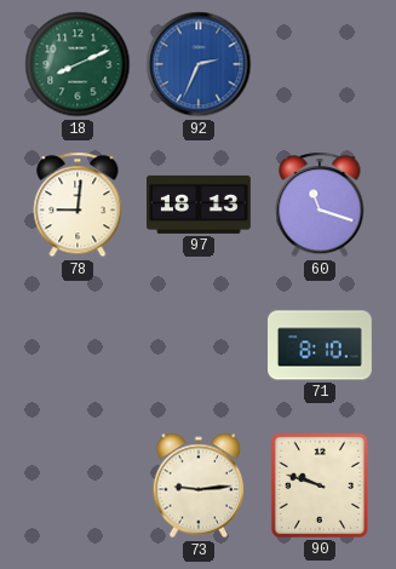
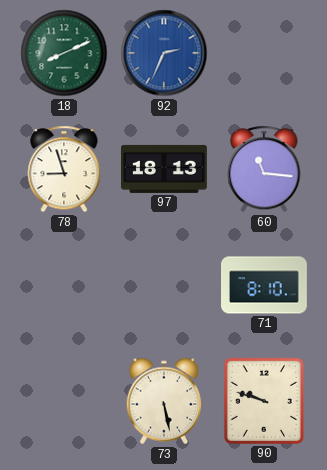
78: 9:01 -> 8:57
60: 11:18 -> 11:16
73: 9:14 -> 5:28
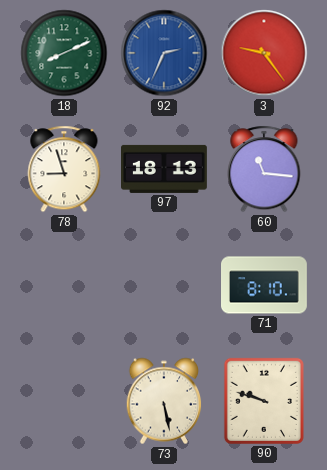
3: none -> 9:24
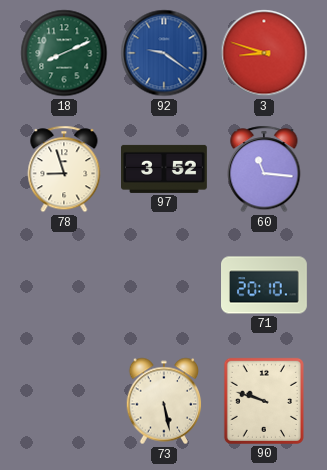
92: 2:34 -> 9:21
3: 9:24 -> 8:48
97: 18:13 -> 3:52
71: 8:10 -> 20:10
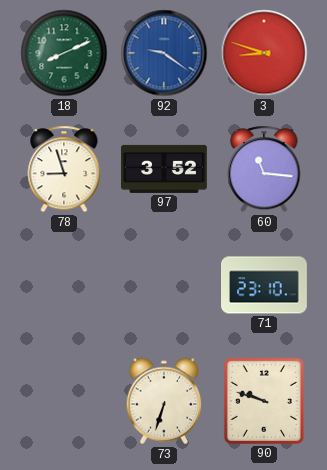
71: 20:10 -> 23:10
73: 5:28 -> 6:33
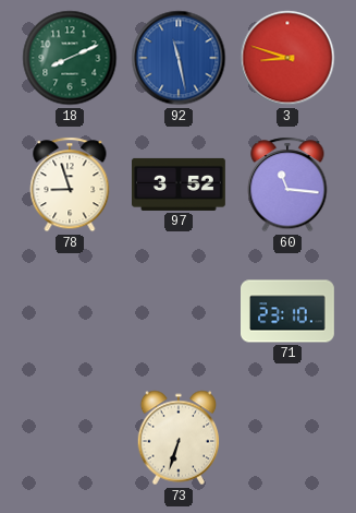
92: 9:21 -> 11:28
90: 9:48 -> none
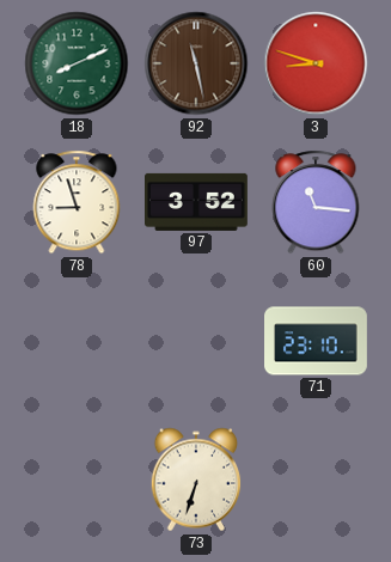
92 dial: blue -> brown
